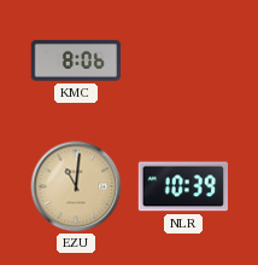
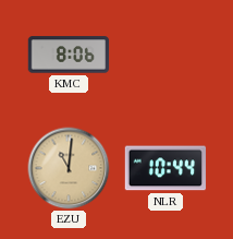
NLR: 10:39 -> 10:44
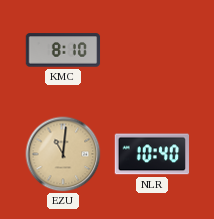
KMC: 8:06 -> 8:10
NLR: 10:44 -> 10:40
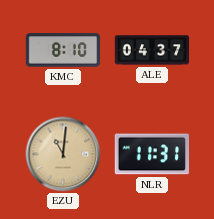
ALE: none -> 04:37
NLR: 10:40 -> 11:31
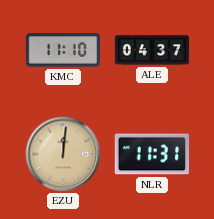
KMC: 8:10 -> 11:10
EZU: 11:01 -> 12:01
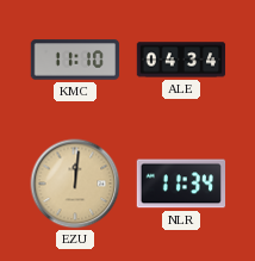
ALE: 04:37 -> 04:34
NLR: 11:31 -> 11:34
